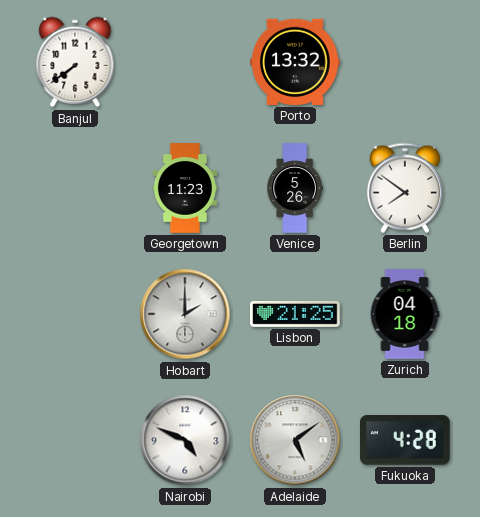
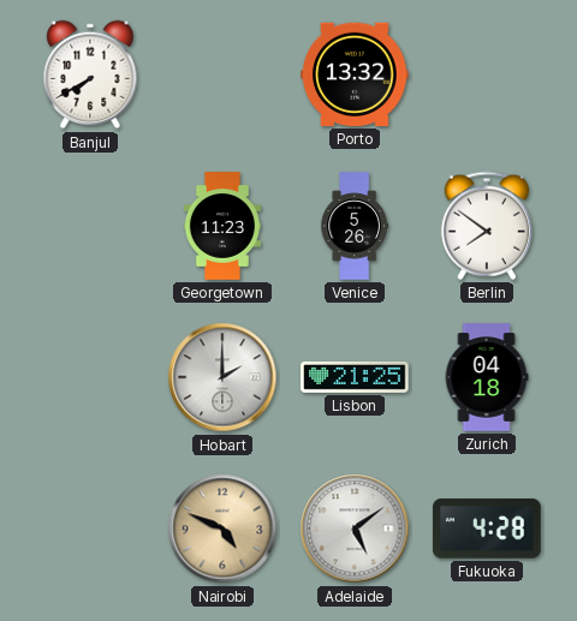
Banjul: 7:39 -> 7:40
Nairobi dial: white -> champagne
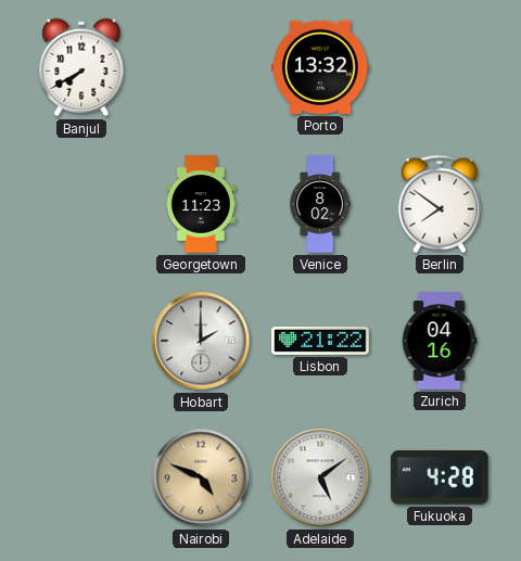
Venice: 5:26 -> 8:02
Lisbon: 21:25 -> 21:22
Zurich: 04:18 -> 04:16
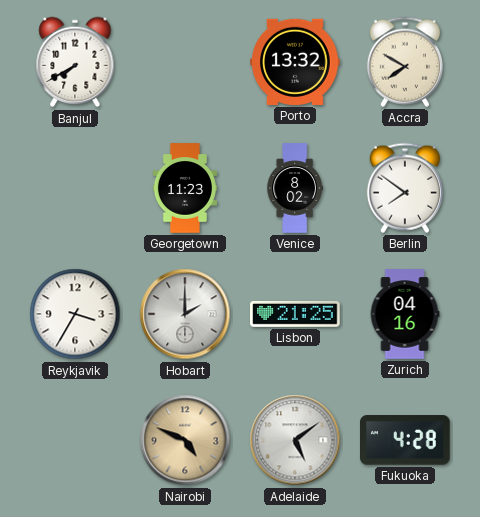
Accra: none -> 7:50
Reykjavik: none -> 3:35
Lisbon: 21:22 -> 21:25
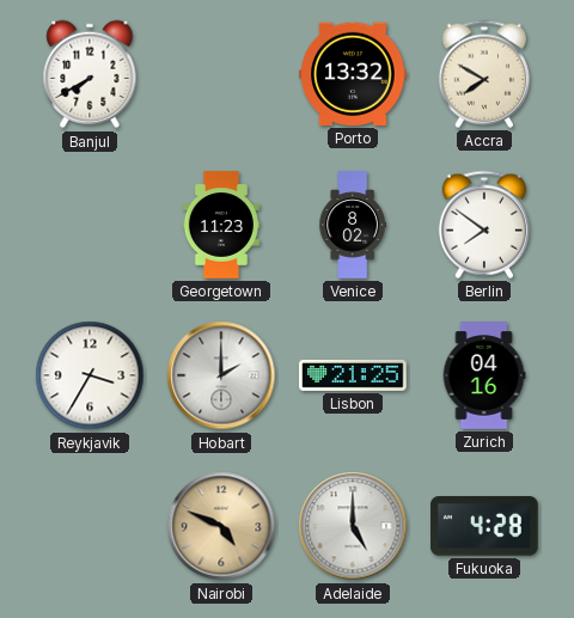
Adelaide: 5:09 -> 5:00
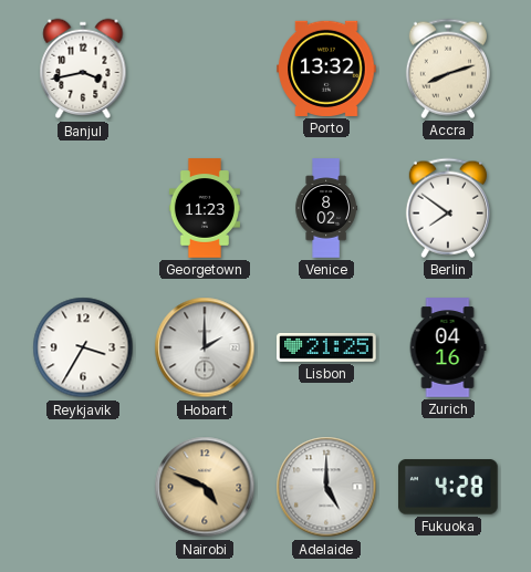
Banjul: 7:40 -> 3:43
Accra: 7:50 -> 8:12
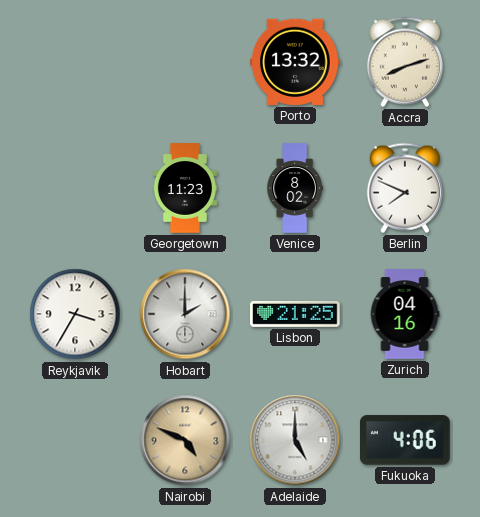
Banjul: 3:43 -> none
Berlin: 7:51 -> 7:49
Fukuoka: 4:28 -> 4:06
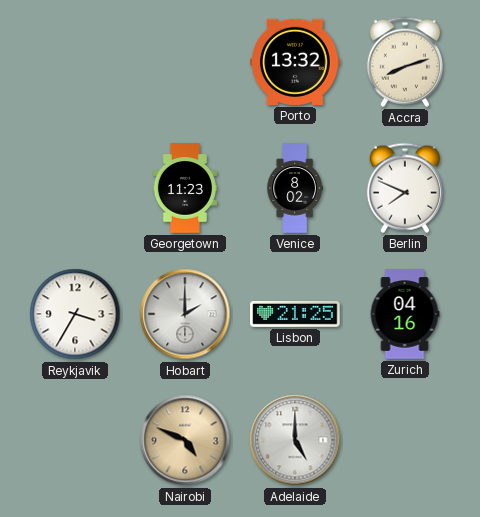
Fukuoka: 4:06 -> none
